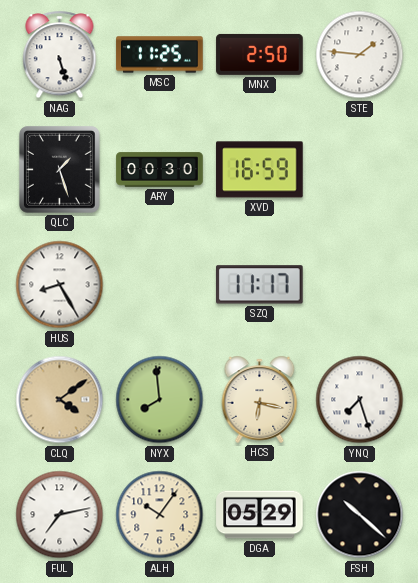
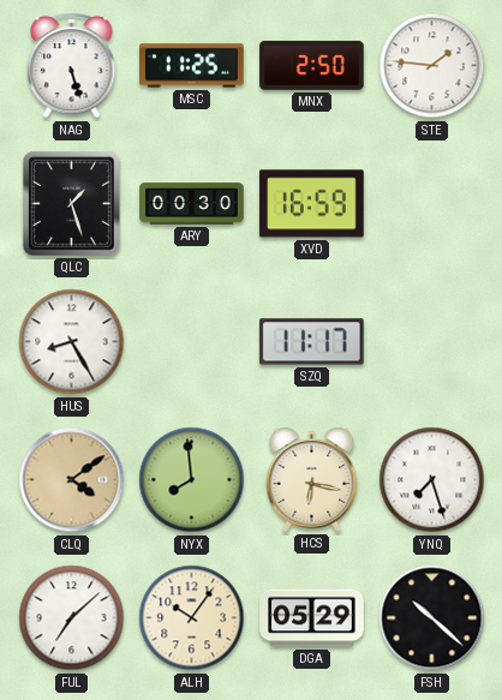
FUL: 7:13 -> 7:08
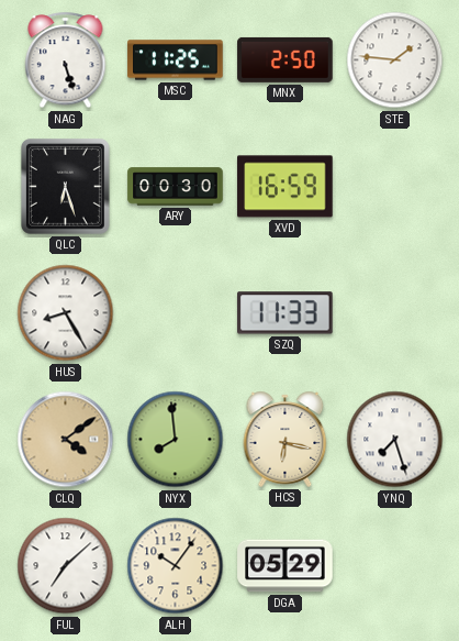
QLC: 1:27 -> 6:27
SZQ: 11:17 -> 11:33
FSH: 10:22 -> none
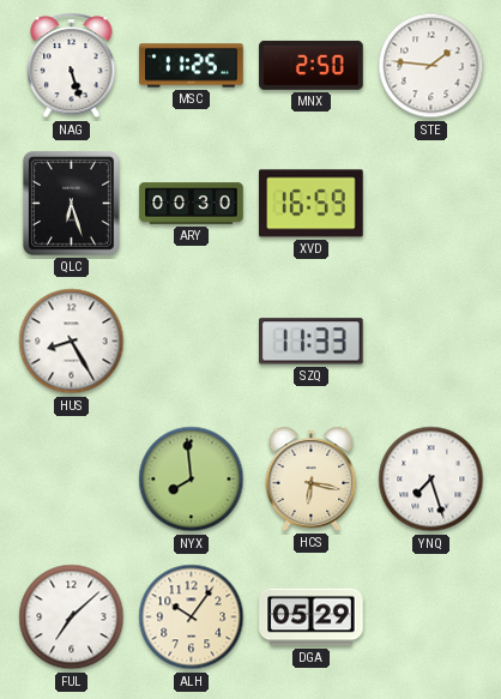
CLQ: 4:09 -> none
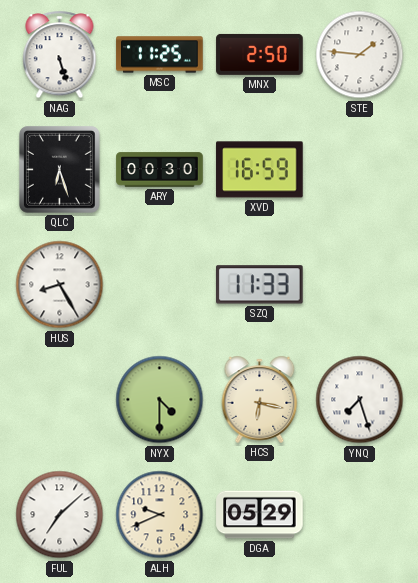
NYX: 7:59 -> 4:30
ALH: 10:06 -> 9:41
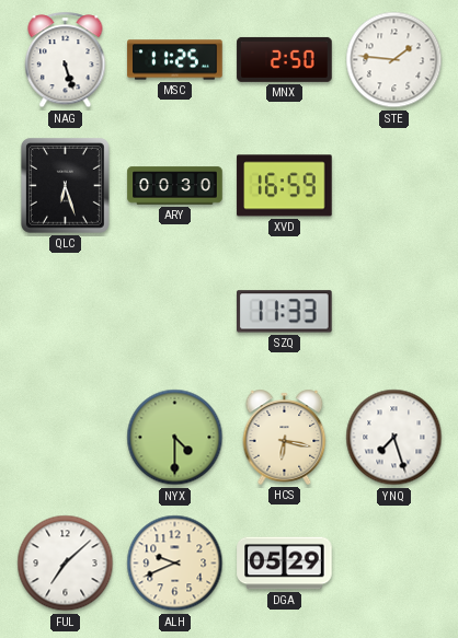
HUS: 8:25 -> none
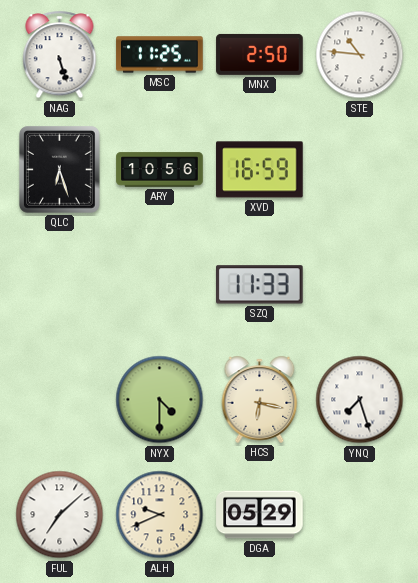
STE: 1:46 -> 10:46
ARY: 00:30 -> 10:56
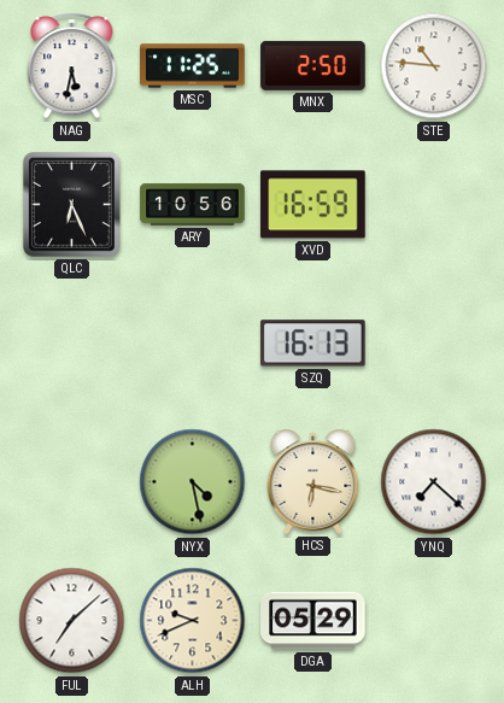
NAG: 5:27 -> 5:32
QLC: 6:27 -> 6:26
SZQ: 11:33 -> 16:13
NYX: 4:30 -> 4:28
YNQ: 7:27 -> 7:22
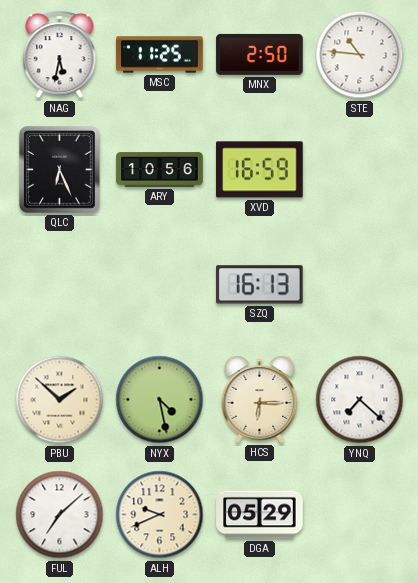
PBU: none -> 1:52
HCS: 6:17 -> 6:15
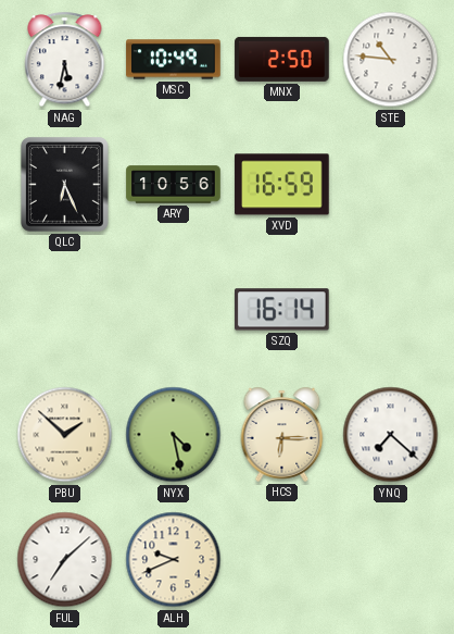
MSC: 11:25 -> 10:49
SZQ: 16:13 -> 16:14
DGA: 05:29 -> none
